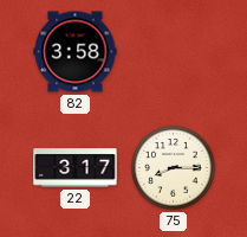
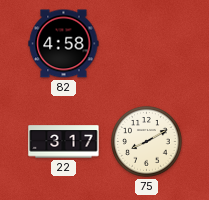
82: 3:58 -> 4:58
75: 8:15 -> 8:10
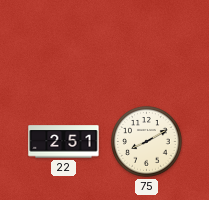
82: 4:58 -> none
22: 3:17 -> 2:51
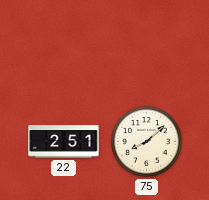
75: 8:10 -> 8:08
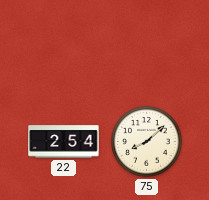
22: 2:51 -> 2:54
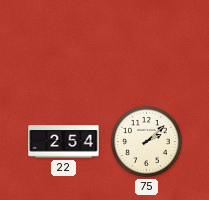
75: 8:08 -> 2:08
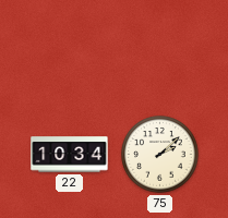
22: 2:54 -> 10:34
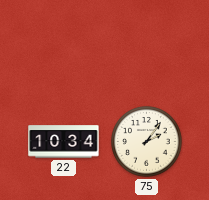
75: 2:08 -> 2:06
